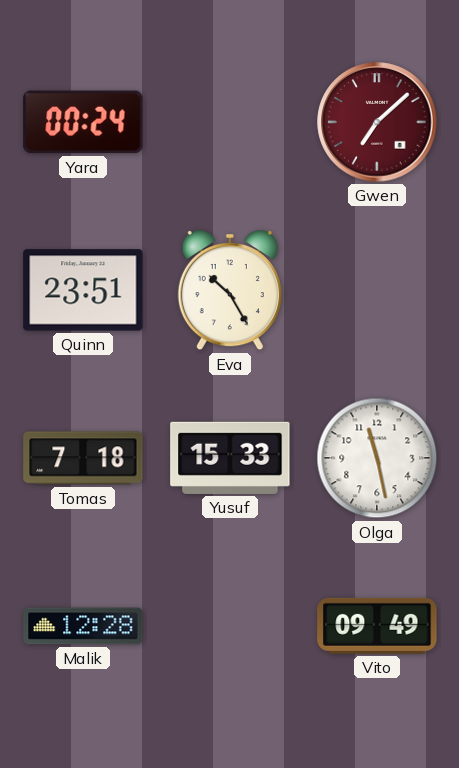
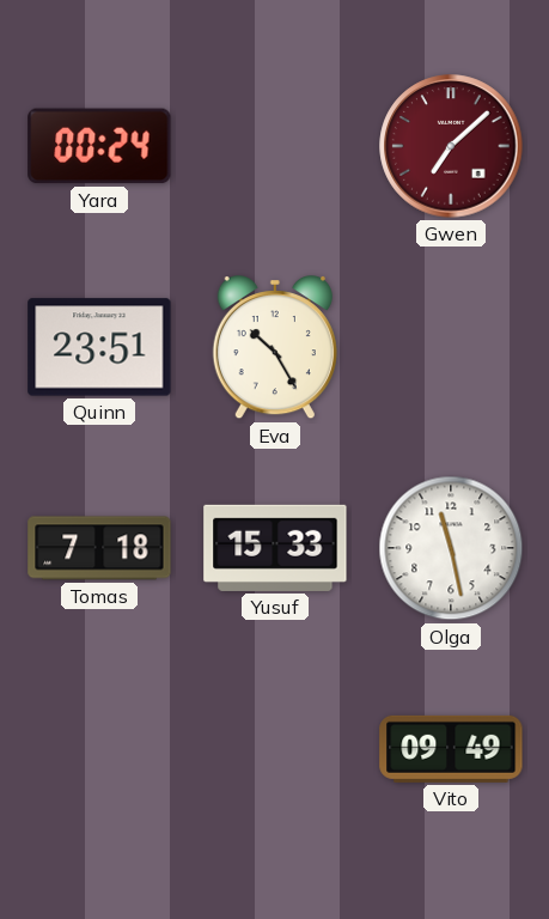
Malik: 12:28 -> none
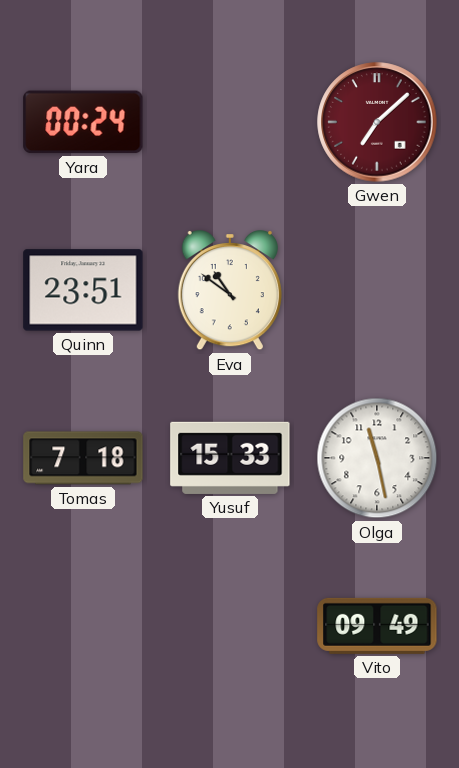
Eva: 10:25 -> 10:51
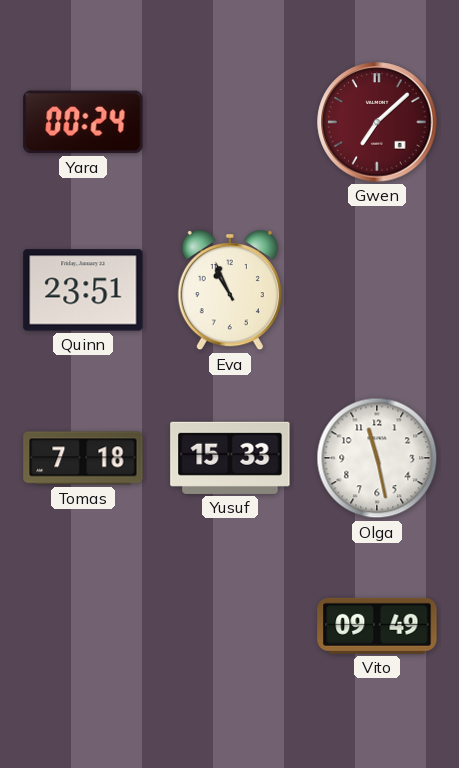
Eva: 10:51 -> 10:56
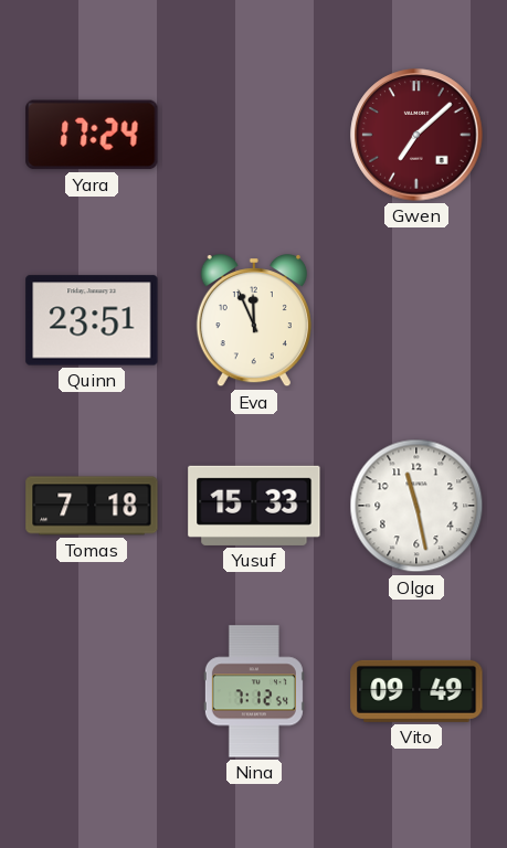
Yara: 00:24 -> 17:24
Eva: 10:56 -> 11:56
Nina: none -> 7:12
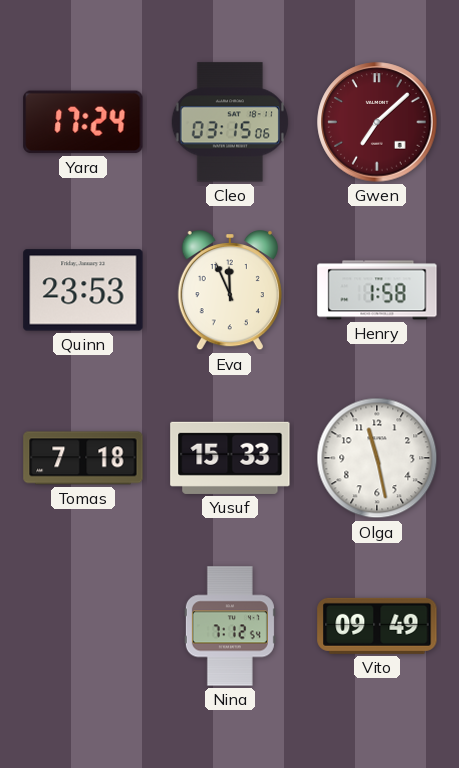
Cleo: none -> 03:15
Quinn: 23:51 -> 23:53
Henry: none -> 1:58
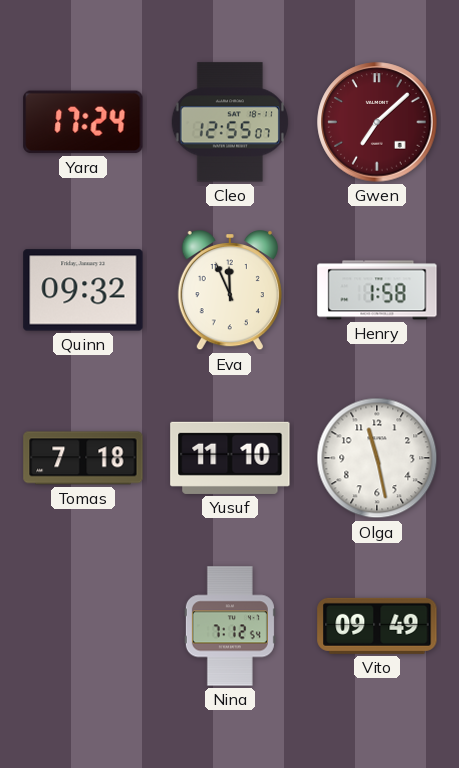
Cleo: 03:15 -> 12:55
Quinn: 23:53 -> 09:32
Yusuf: 15:33 -> 11:10
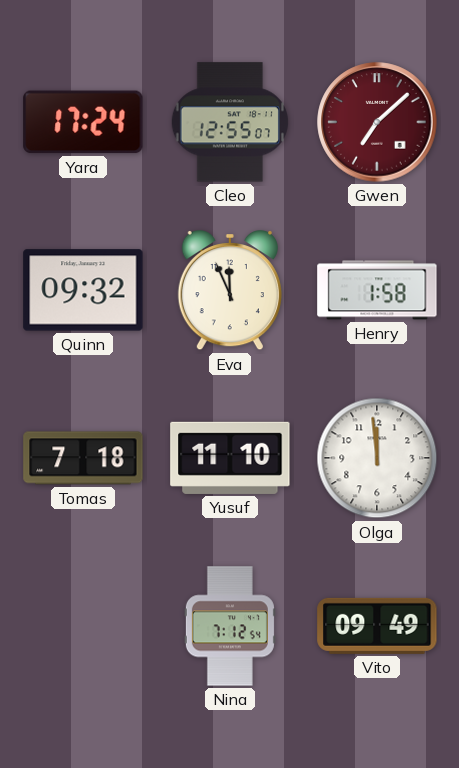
Olga: 11:28 -> 11:59
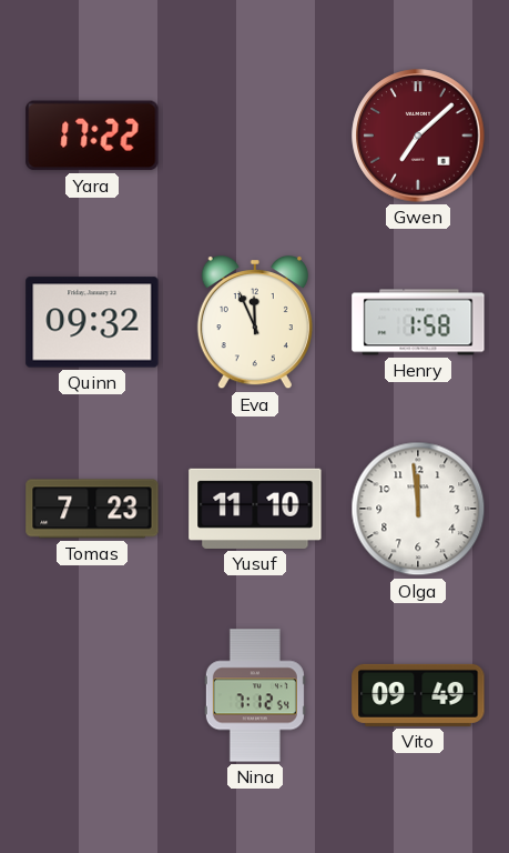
Yara: 17:24 -> 17:22
Cleo: 12:55 -> none
Tomas: 7:18 -> 7:23
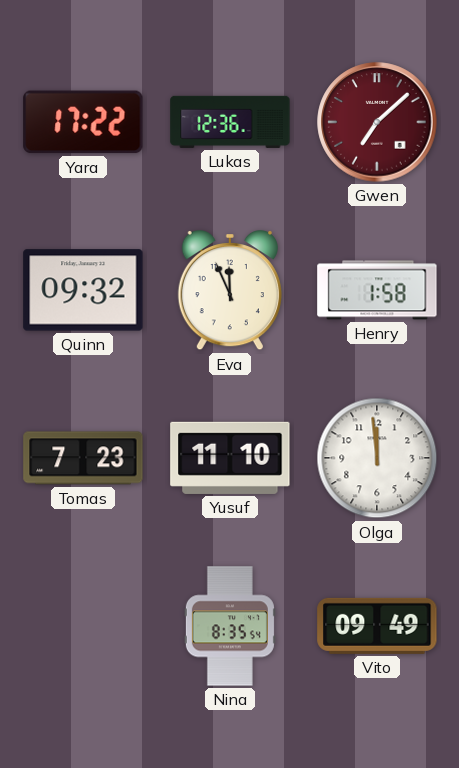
Lukas: none -> 12:36
Nina: 7:12 -> 8:35
